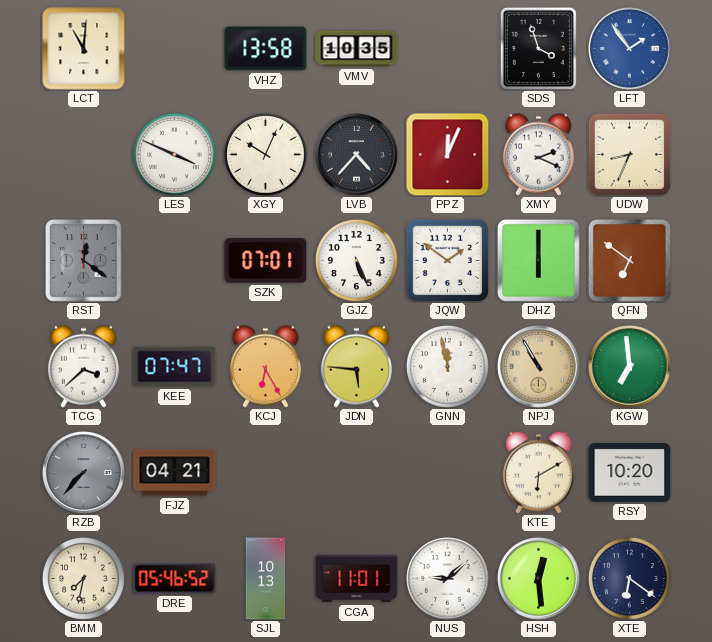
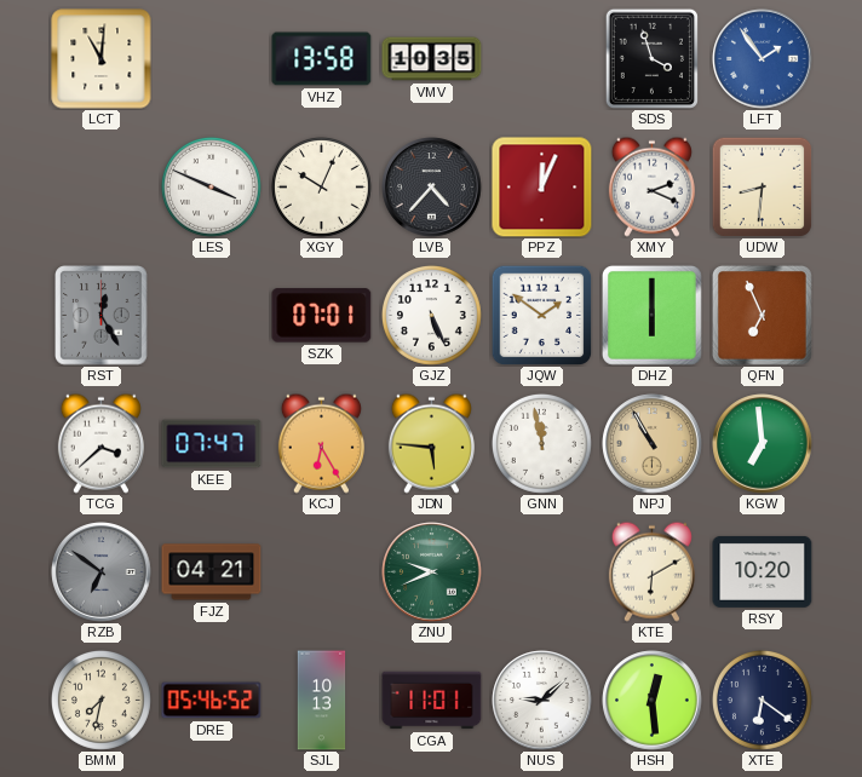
UDW: 8:34 -> 8:31
RST: 12:21 -> 12:25
QFN: 6:51 -> 6:56
RZB: 7:37 -> 6:51
ZNU: none -> 9:41
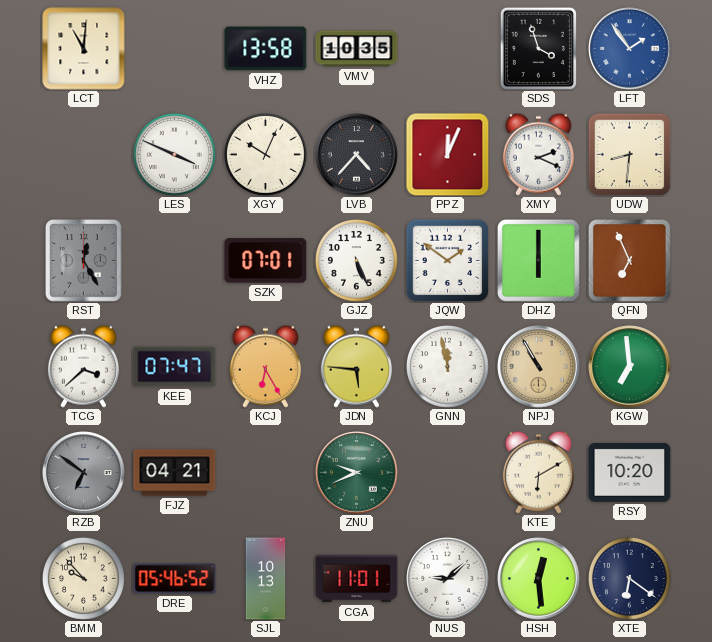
BMM: 7:32 -> 9:53
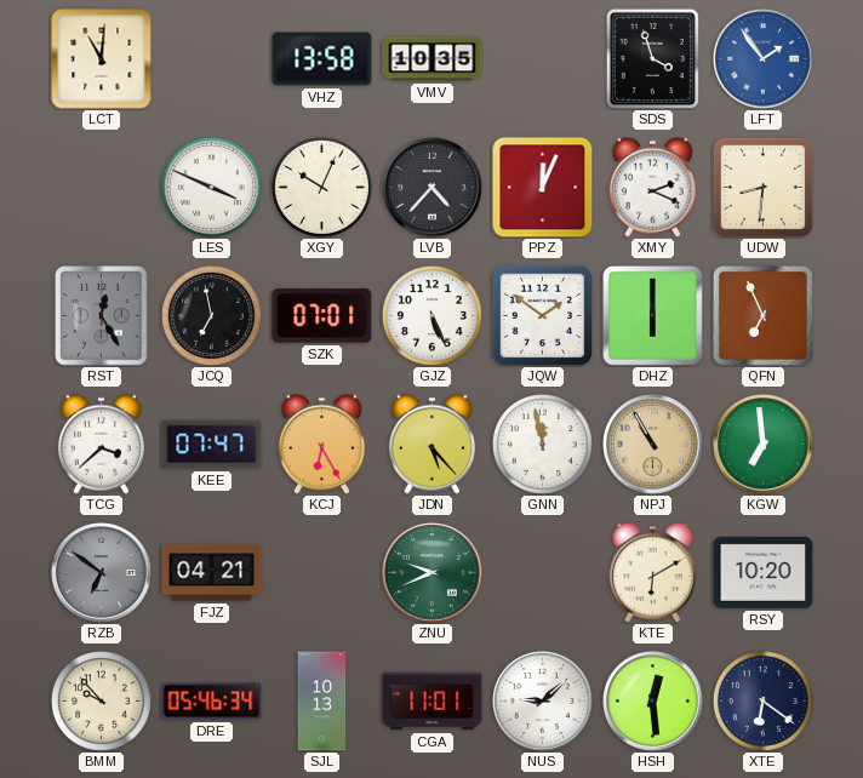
JCQ: none -> 6:58
JDN: 5:46 -> 5:23
DRE: 05:46:52 -> 05:46:34
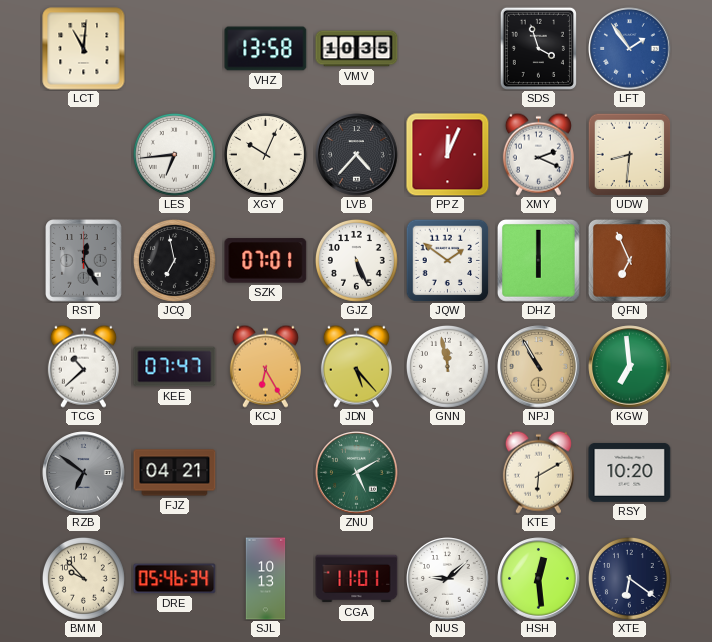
LES: 3:49 -> 6:44
TCG: 3:38 -> 10:38
ZNU: 9:41 -> 5:10
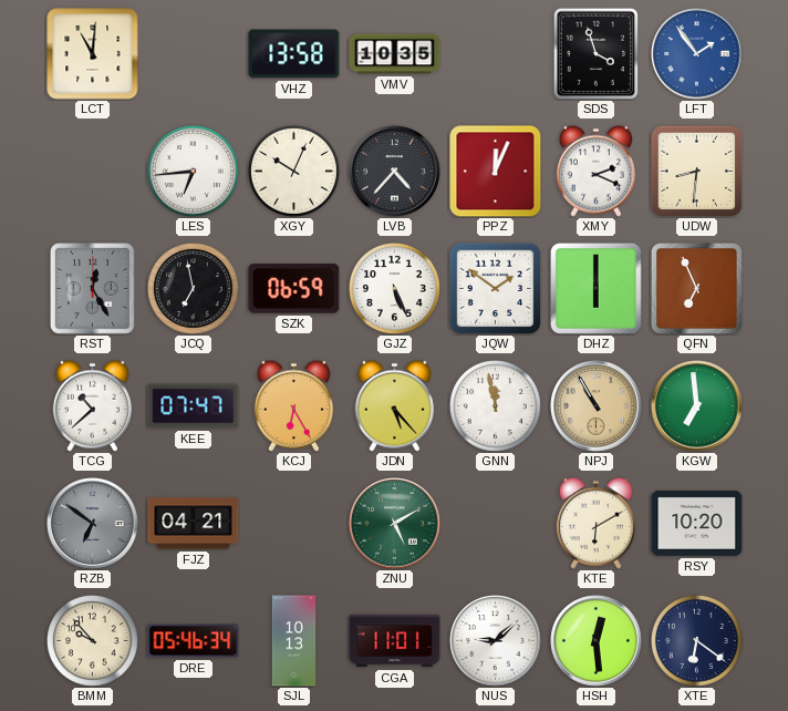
SZK: 07:01 -> 06:59
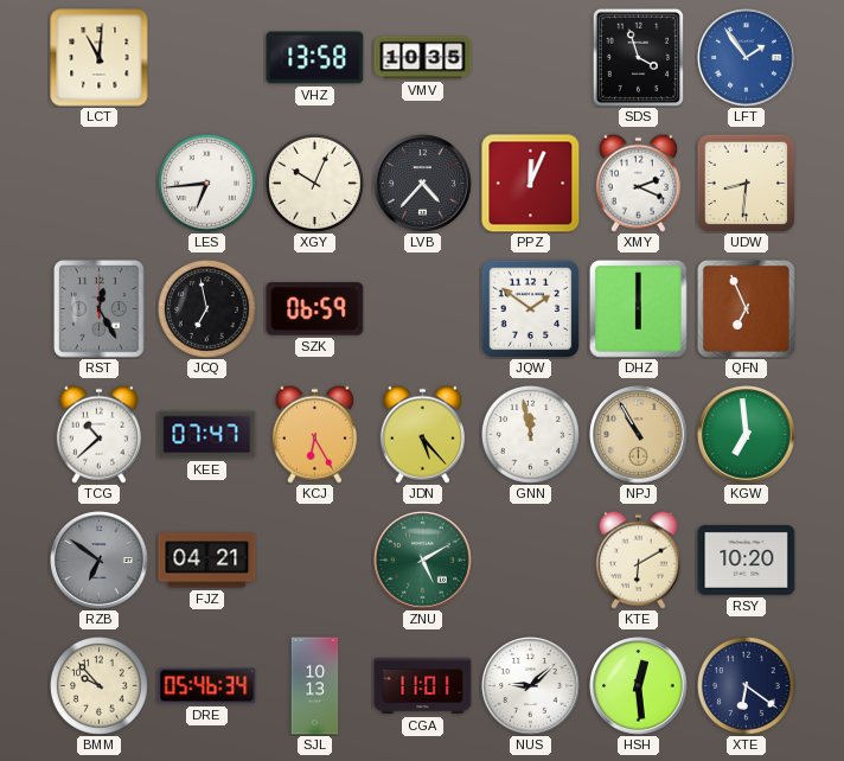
GJZ: 5:26 -> none
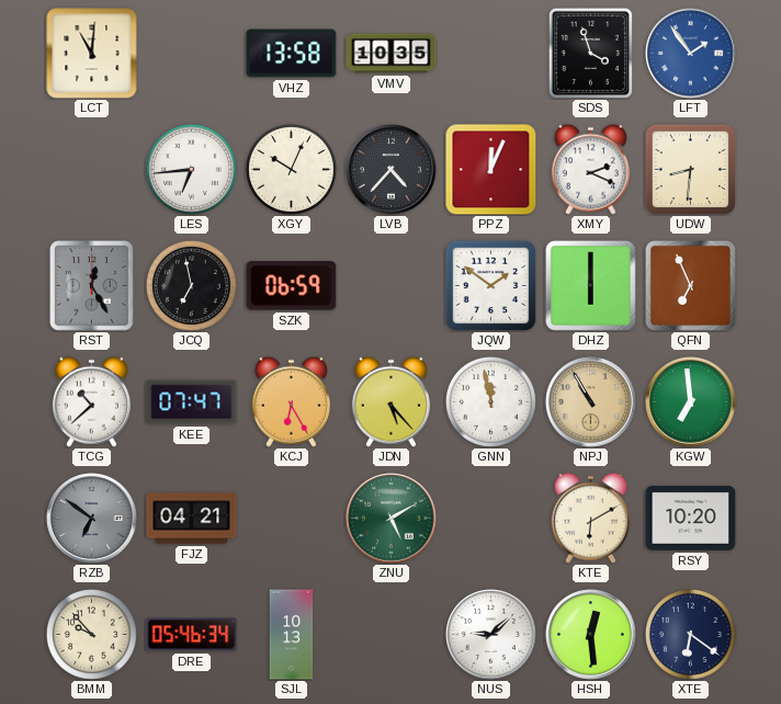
CGA: 11:01 -> none
